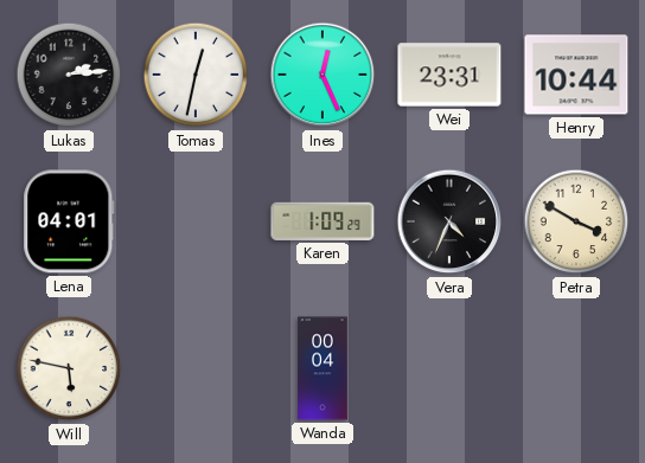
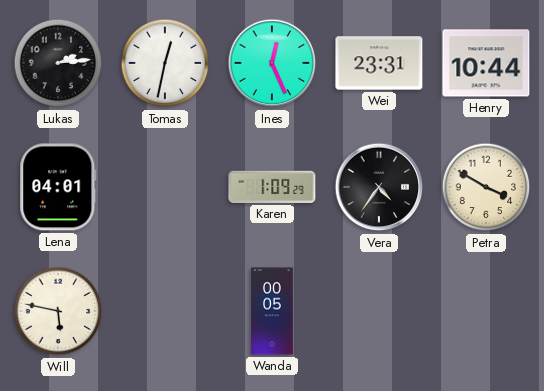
Vera: 4:34 -> 4:36
Wanda: 00:04 -> 00:05
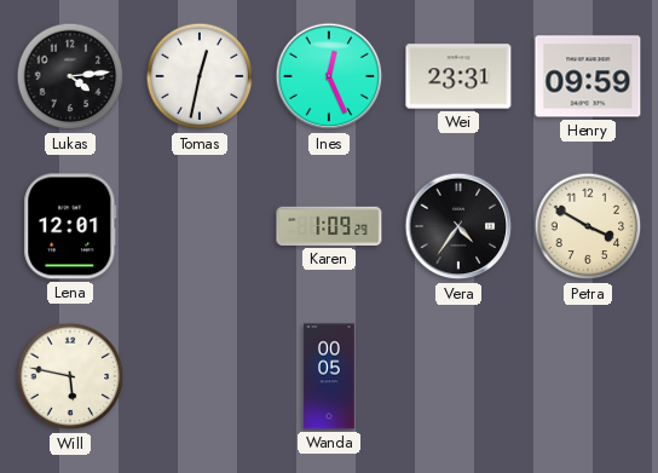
Lukas: 2:14 -> 4:14
Henry: 10:44 -> 09:59
Lena: 04:01 -> 12:01
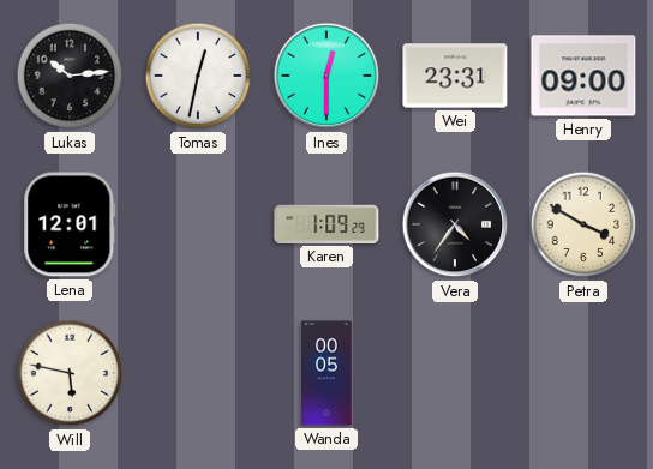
Lukas: 4:14 -> 10:14
Ines: 12:26 -> 12:30
Henry: 09:59 -> 09:00
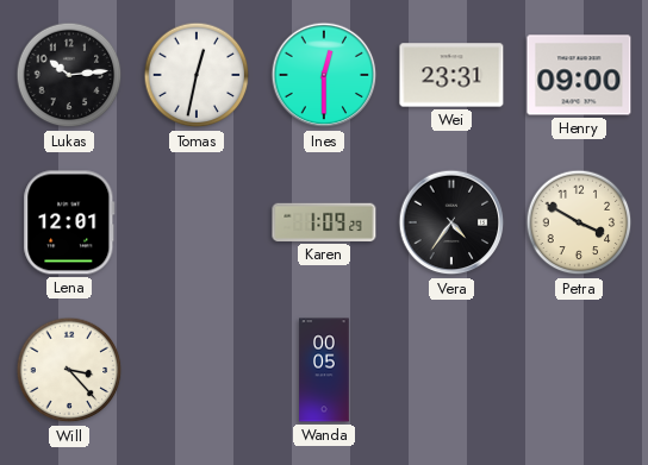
Will: 5:47 -> 3:23
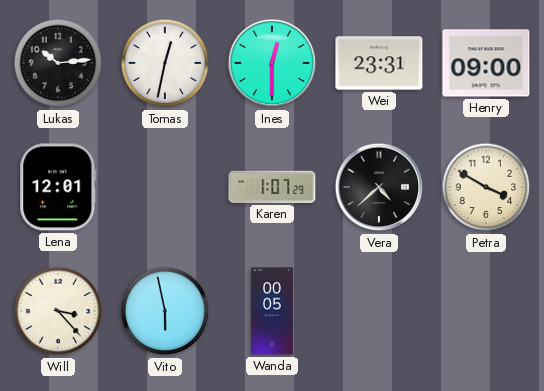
Karen: 1:09 -> 1:07
Vera: 4:36 -> 4:38
Vito: none -> 5:58
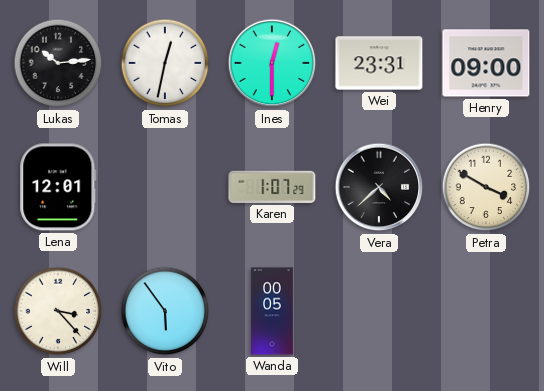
Vito: 5:58 -> 5:54
